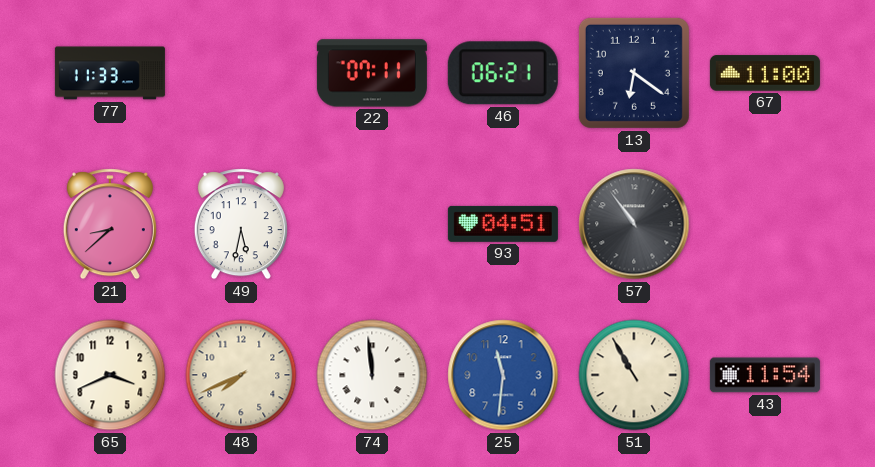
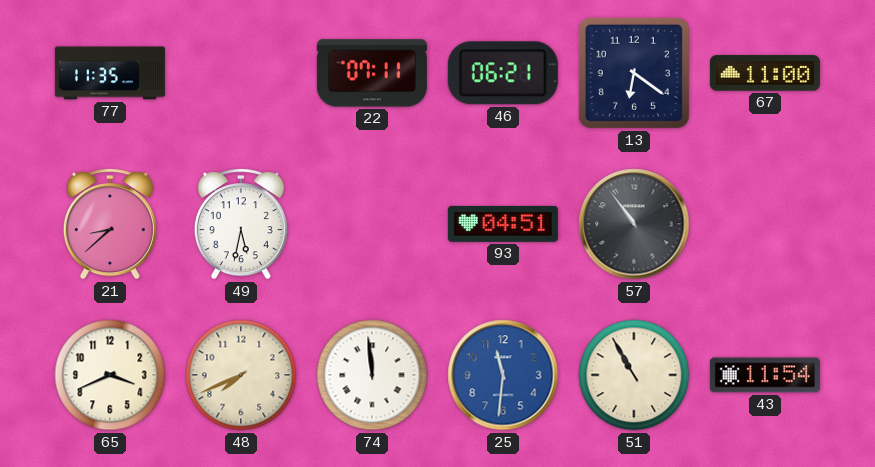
77: 11:33 -> 11:35
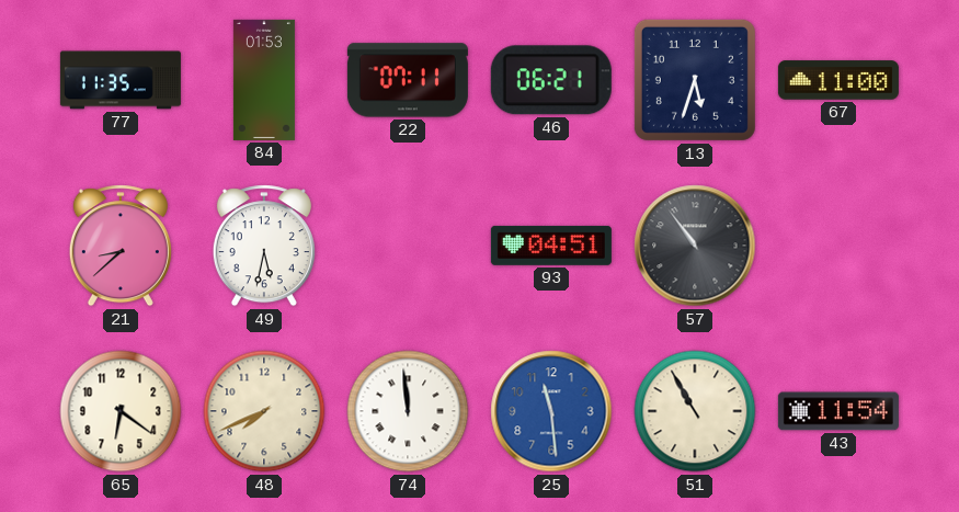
84: none -> 01:53
13: 6:21 -> 5:33
65: 3:41 -> 6:21
25: 11:31 -> 11:29
